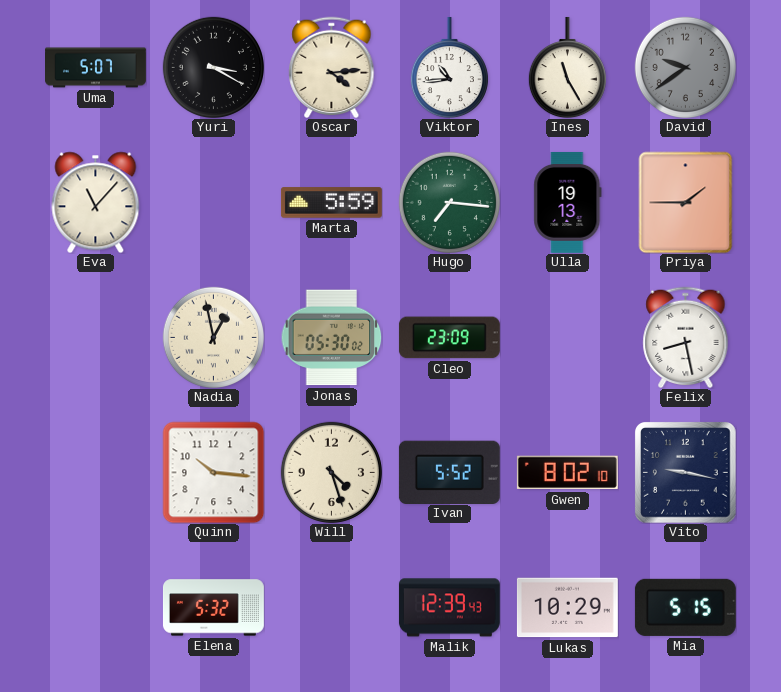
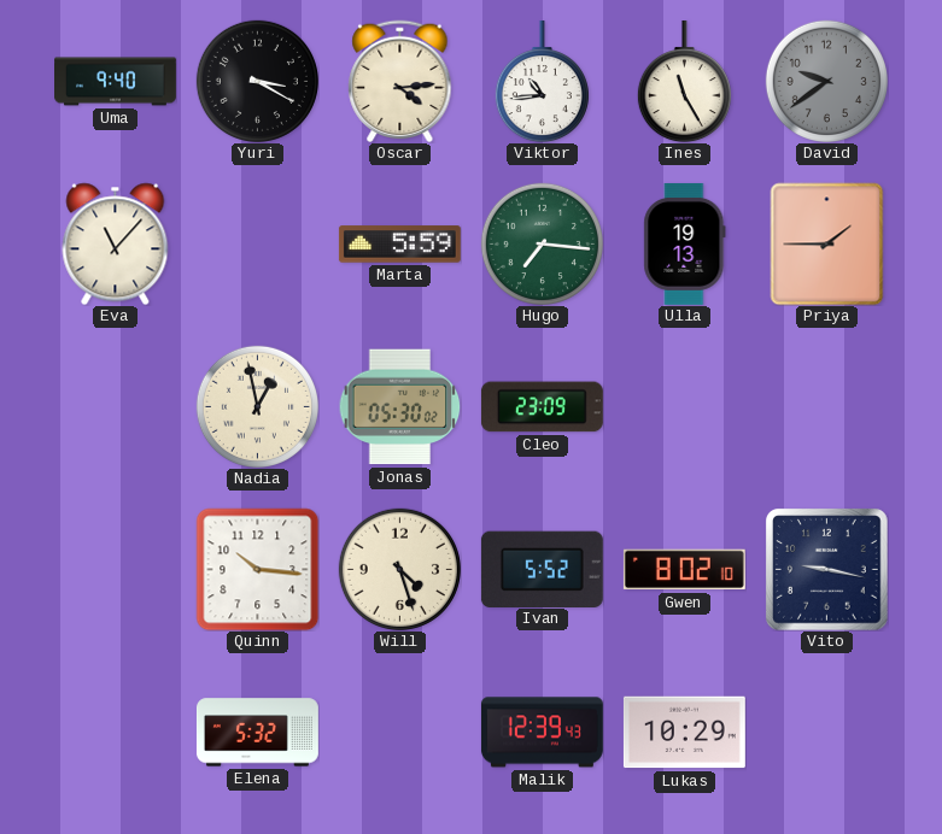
Uma: 5:07 -> 9:40
Felix: 8:28 -> none
Mia: 5:15 -> none
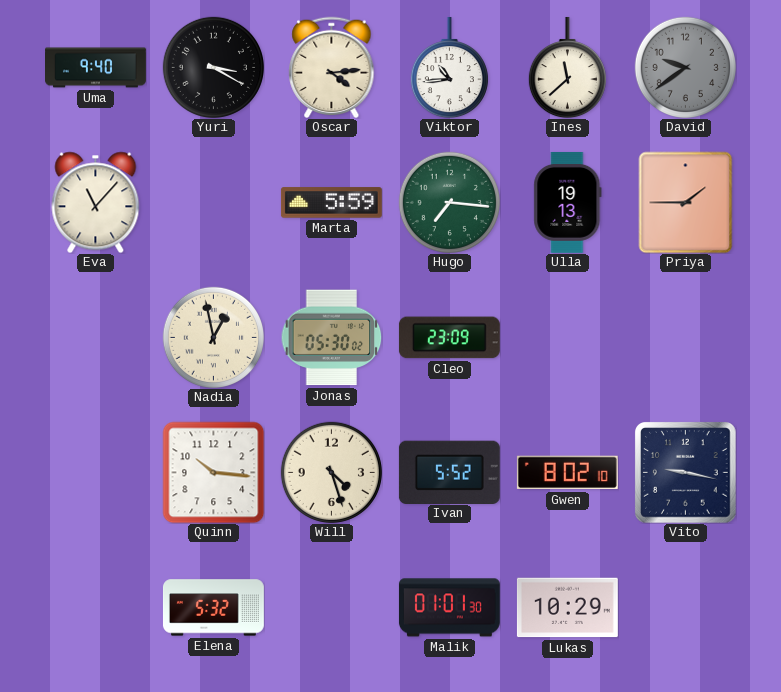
Ines: 11:25 -> 11:38
Malik: 12:39 -> 01:01
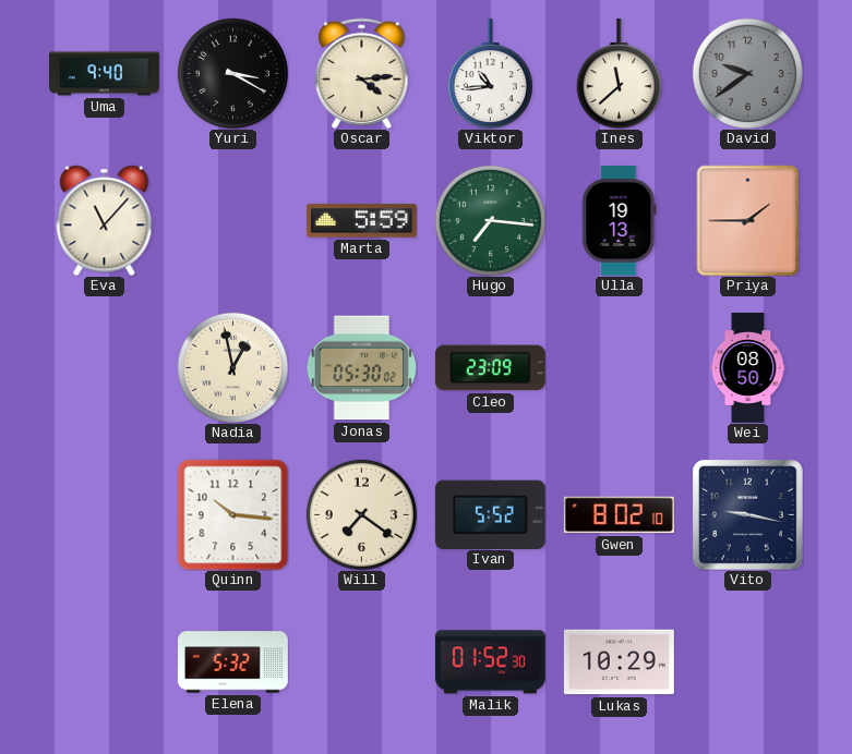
Wei: none -> 08:50
Will: 4:27 -> 7:21
Malik: 01:01 -> 01:52
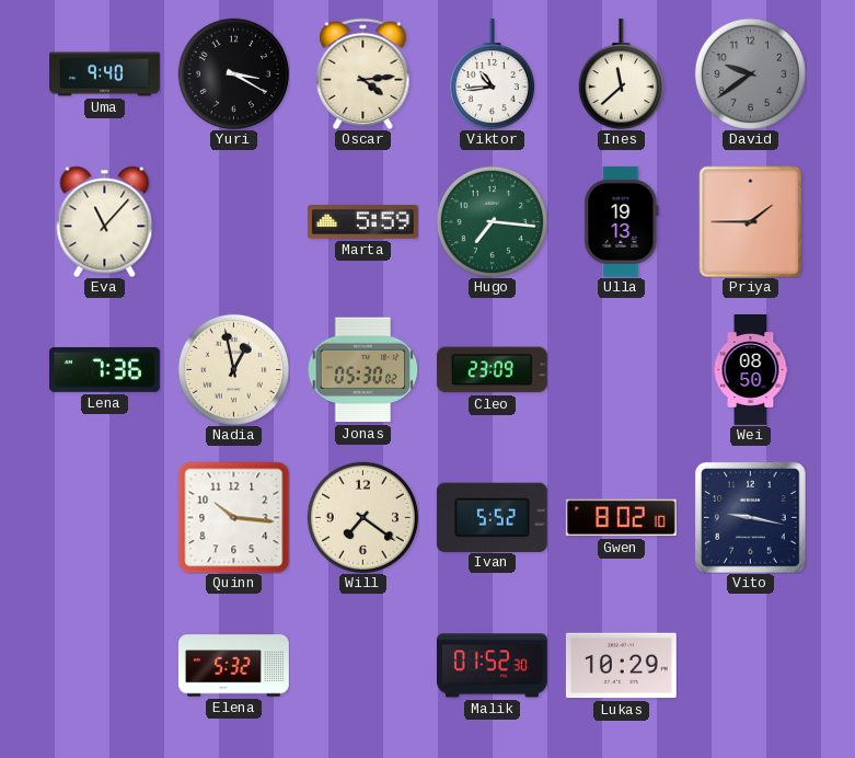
Lena: none -> 7:36
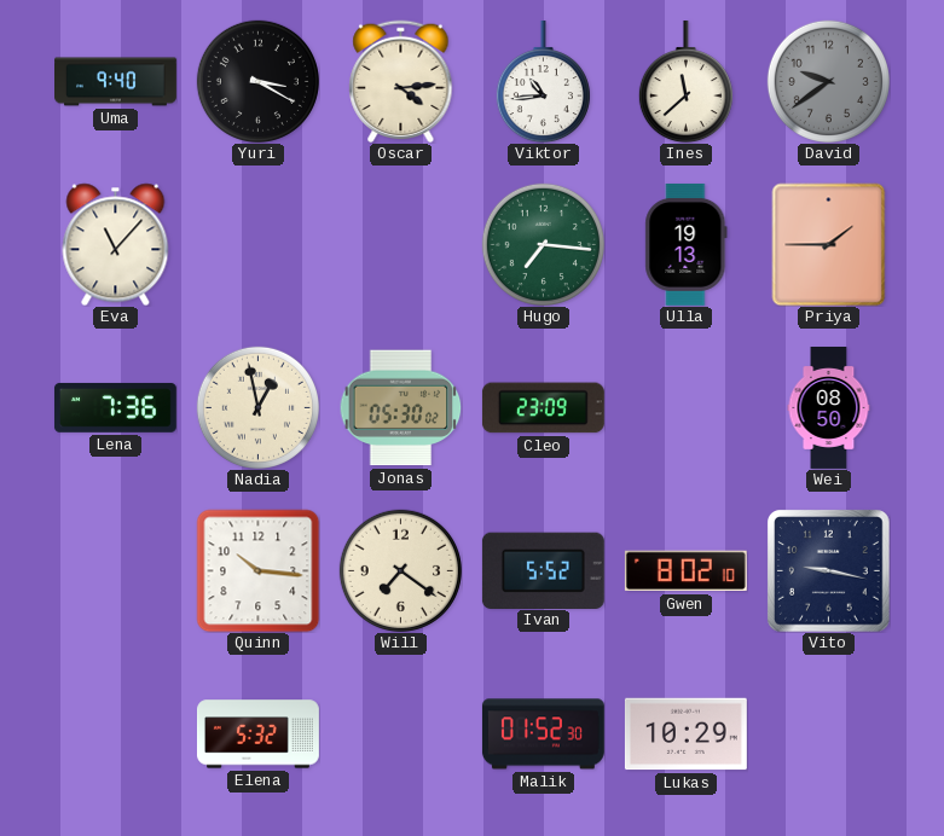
Marta: 5:59 -> none
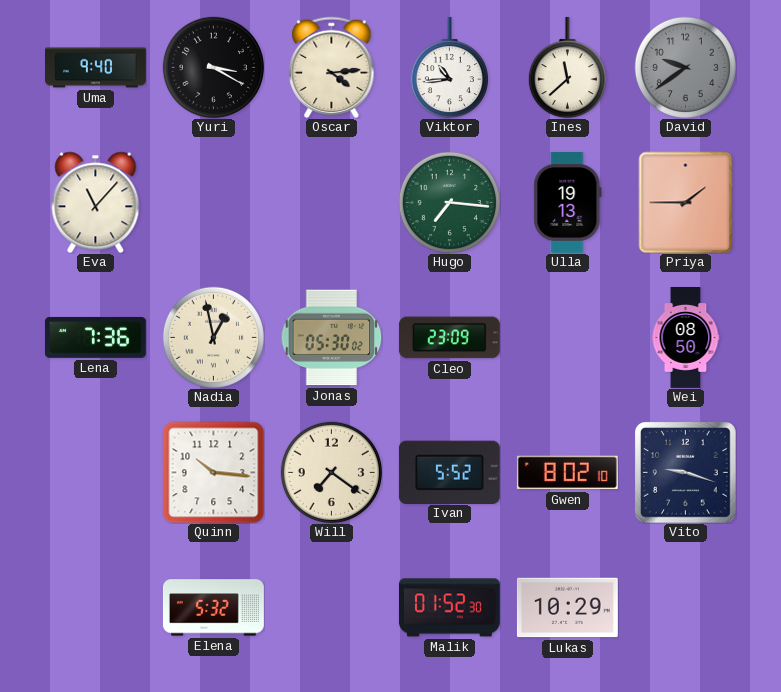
Vito: 9:17 -> 9:18
